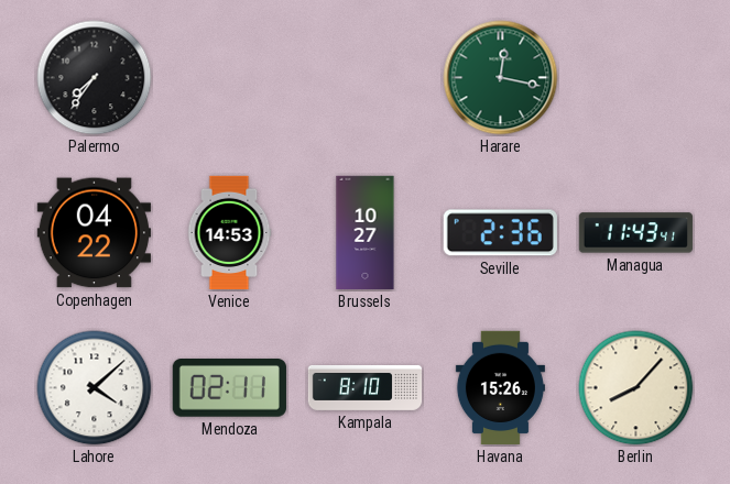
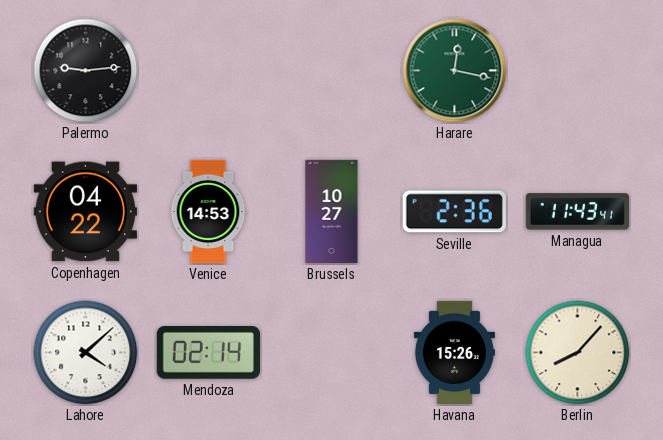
Palermo: 7:36 -> 9:14
Mendoza: 02:11 -> 02:14
Kampala: 8:10 -> none
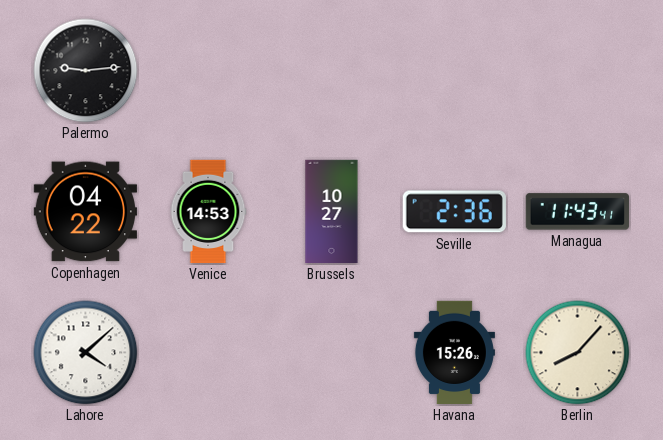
Harare: 12:17 -> none
Mendoza: 02:14 -> none
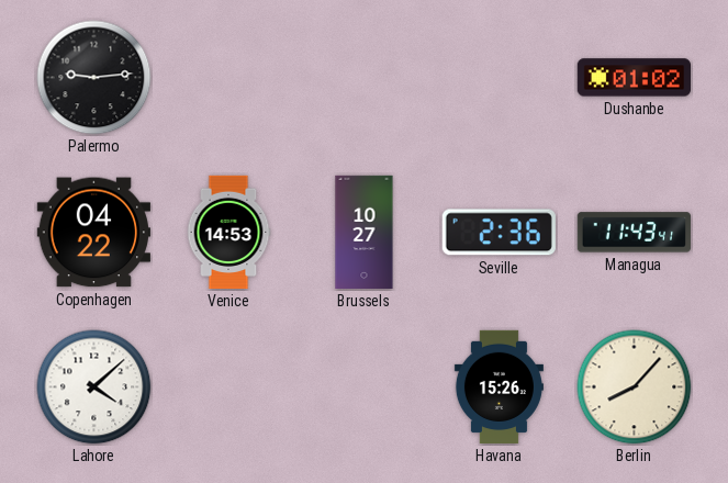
Dushanbe: none -> 01:02
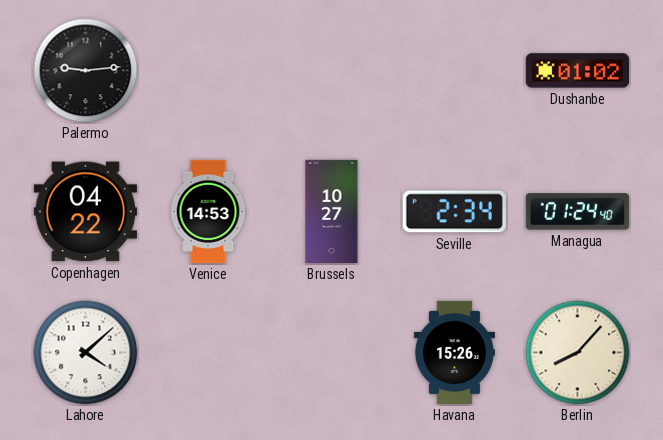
Seville: 2:36 -> 2:34
Managua: 11:43 -> 01:24
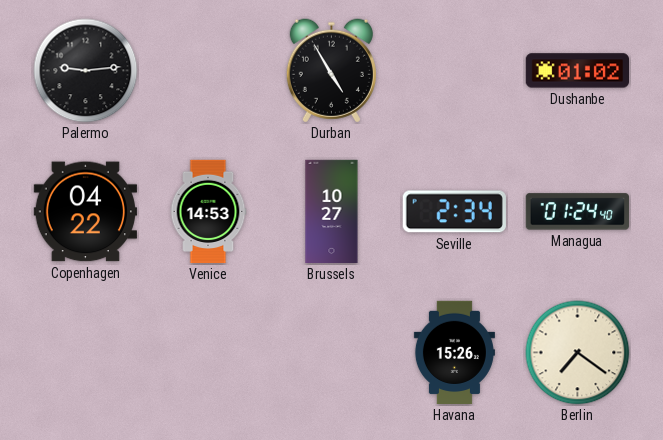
Durban: none -> 4:55
Lahore: 4:08 -> none
Berlin: 8:07 -> 7:21
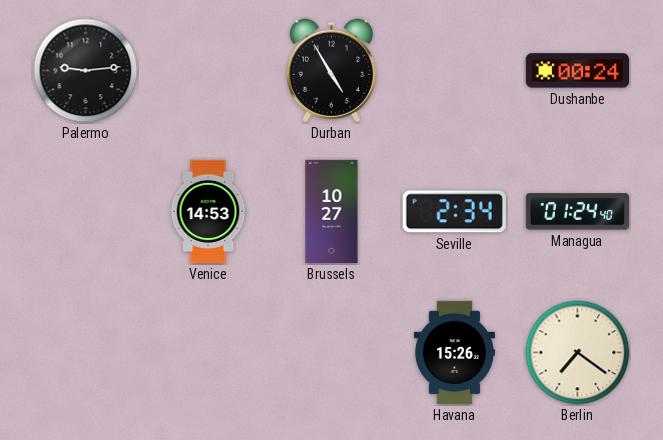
Dushanbe: 01:02 -> 00:24
Copenhagen: 04:22 -> none
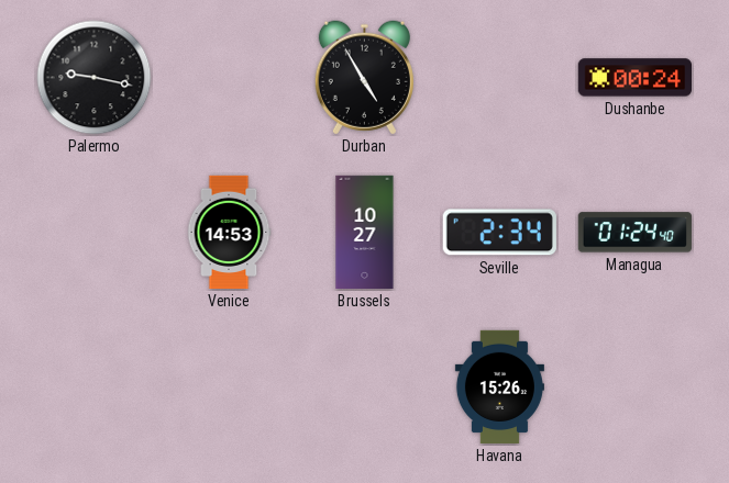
Palermo: 9:14 -> 9:17
Berlin: 7:21 -> none
